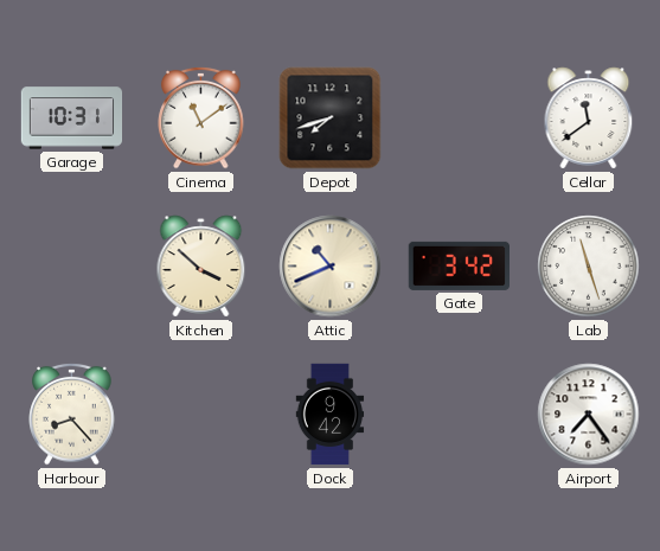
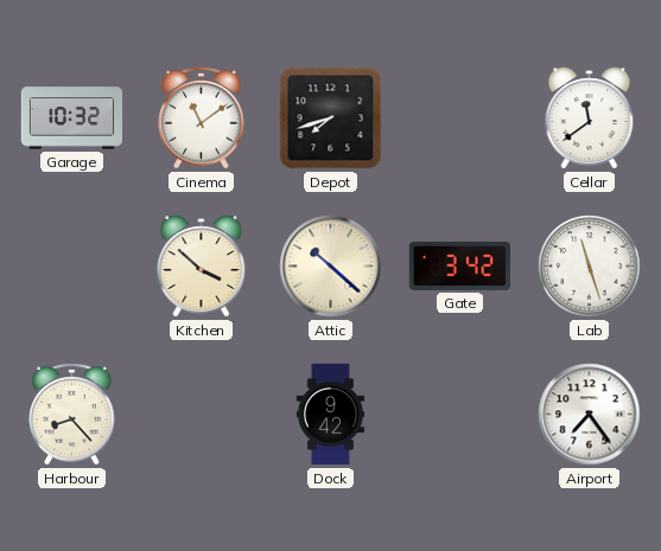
Garage: 10:31 -> 10:32
Attic: 10:41 -> 10:22
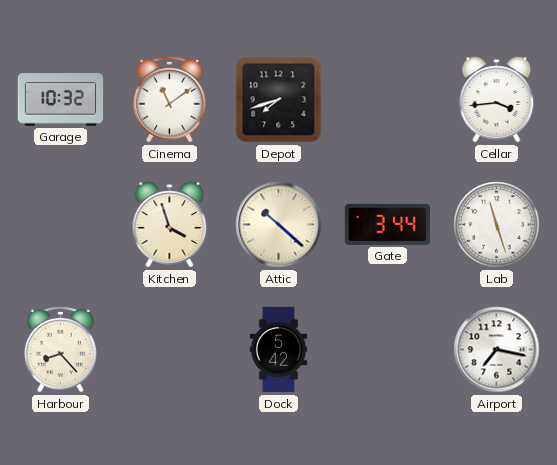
Cellar: 11:39 -> 3:44
Kitchen: 3:52 -> 3:57
Gate: 3:42 -> 3:44
Dock: 9:42 -> 5:42
Airport: 7:24 -> 7:17
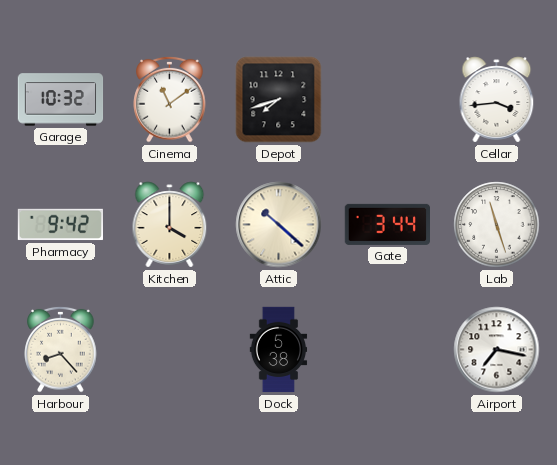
Pharmacy: none -> 9:42
Kitchen: 3:57 -> 4:00
Dock: 5:42 -> 5:38
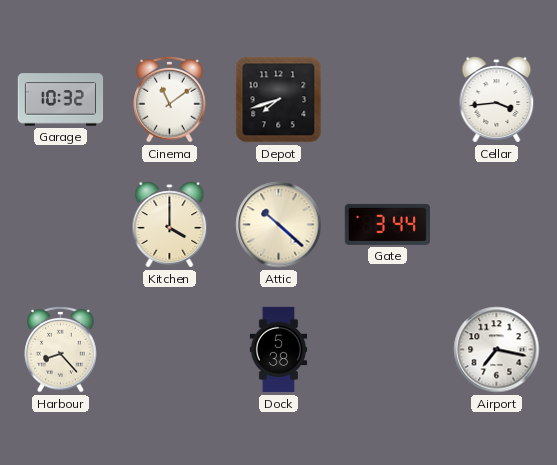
Pharmacy: 9:42 -> none
Lab: 11:27 -> none
